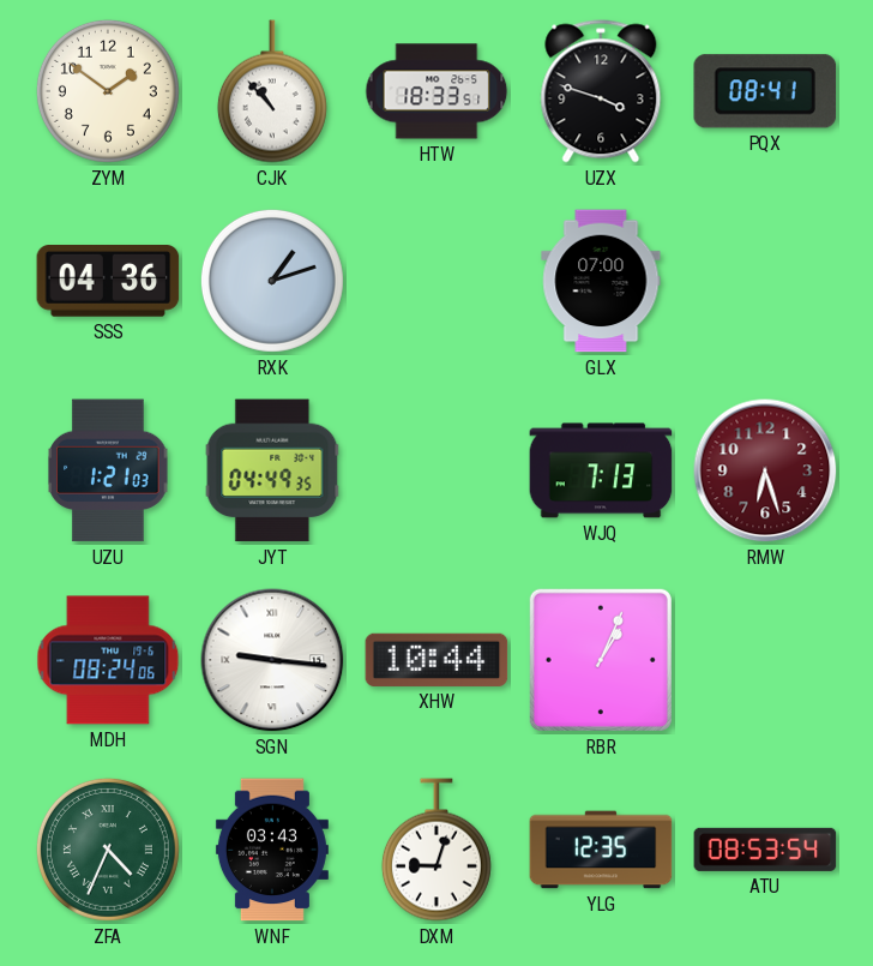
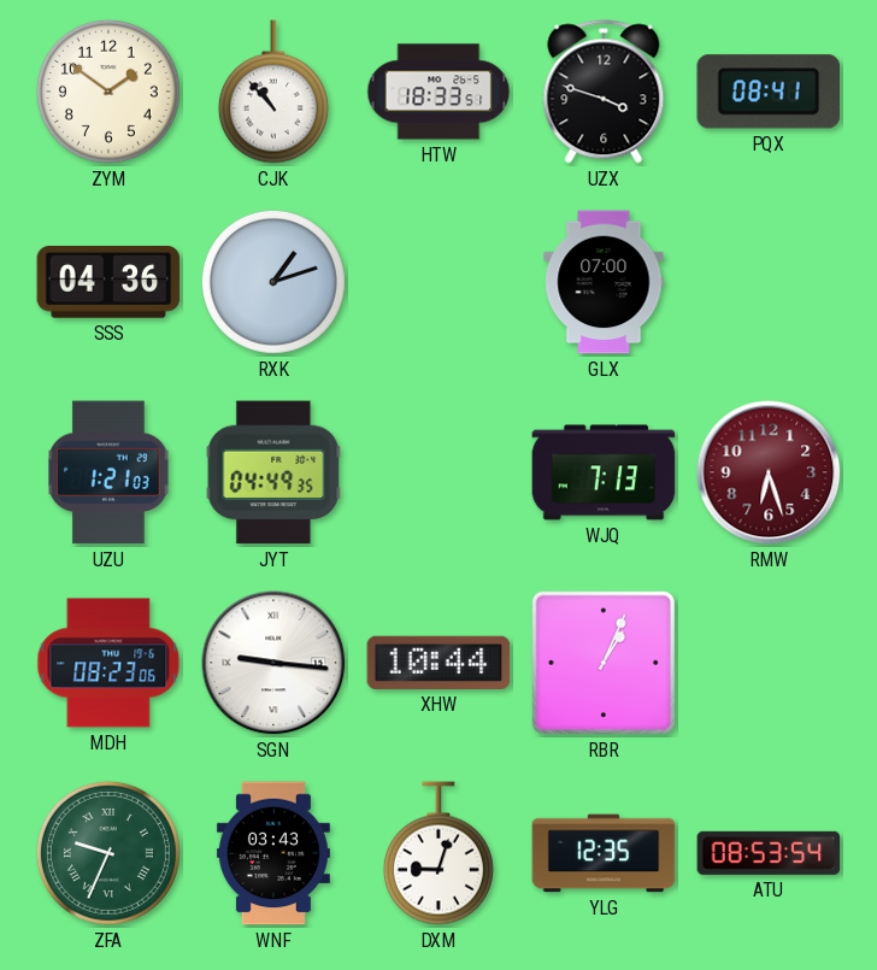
MDH: 08:24 -> 08:23
ZFA: 4:34 -> 9:34
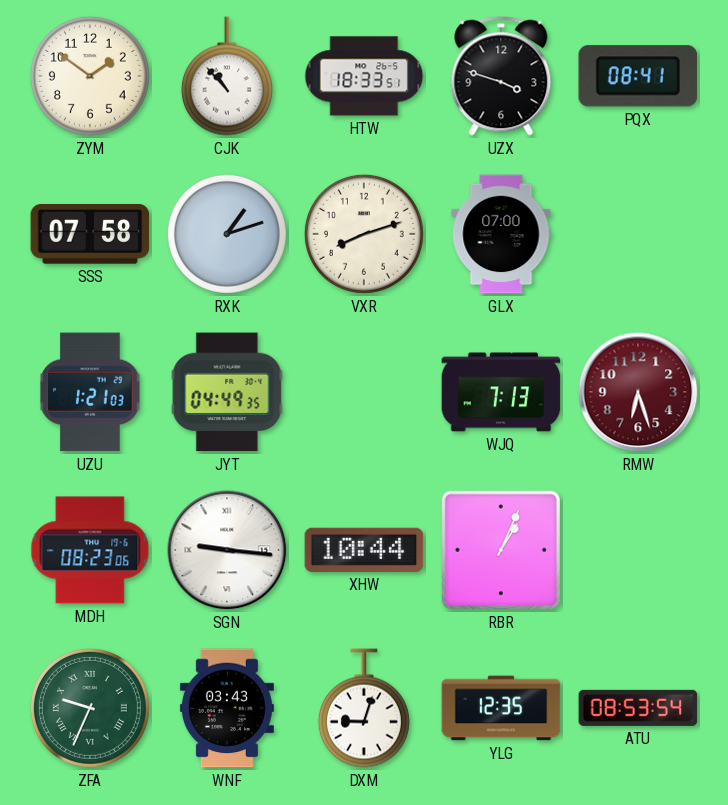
SSS: 04:36 -> 07:58
VXR: none -> 8:12
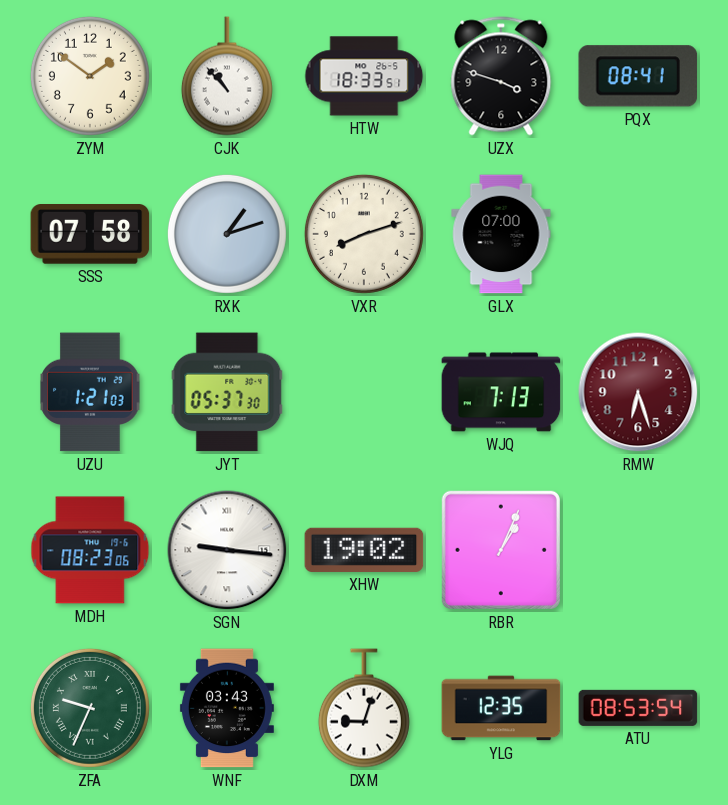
JYT: 04:49 -> 05:37
XHW: 10:44 -> 19:02
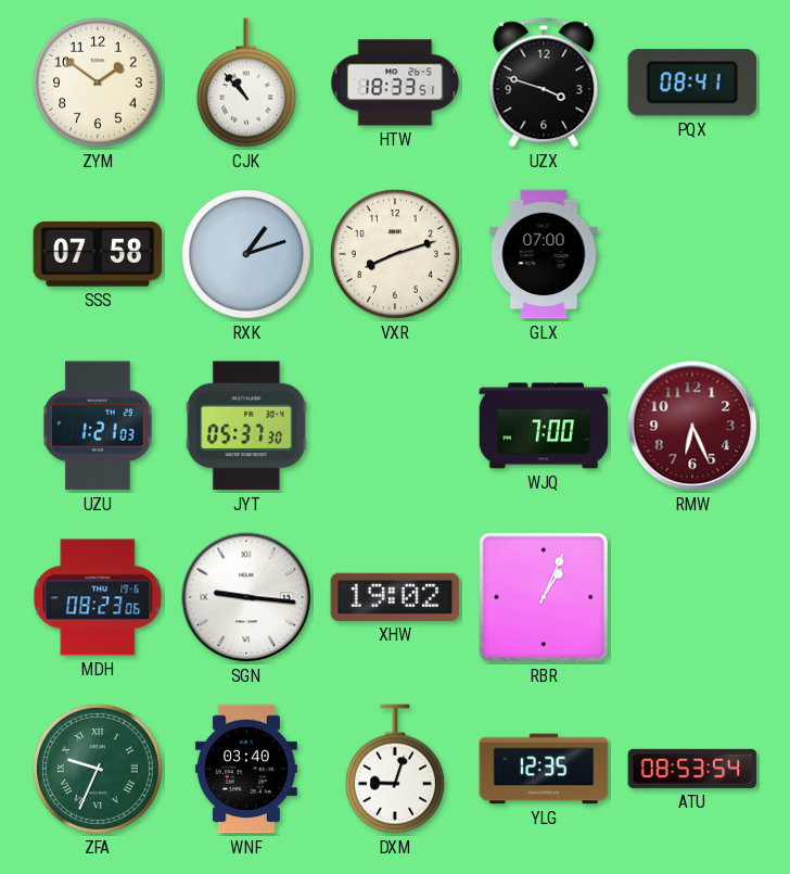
WJQ: 7:13 -> 7:00
RMW: 6:27 -> 6:26
WNF: 03:43 -> 03:40
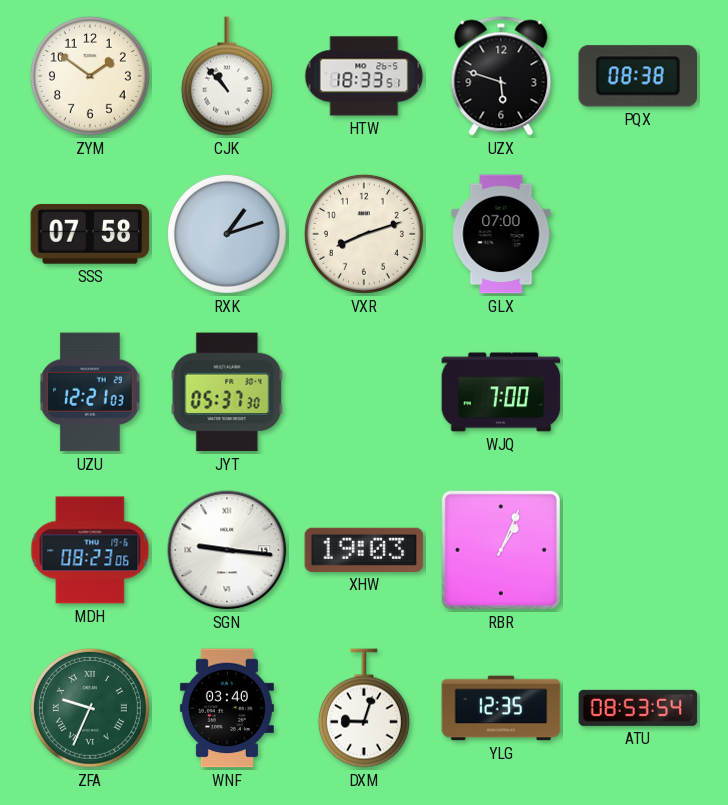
UZX: 3:48 -> 5:48
PQX: 08:41 -> 08:38
UZU: 1:21 -> 12:21
RMW: 6:26 -> none
XHW: 19:02 -> 19:03
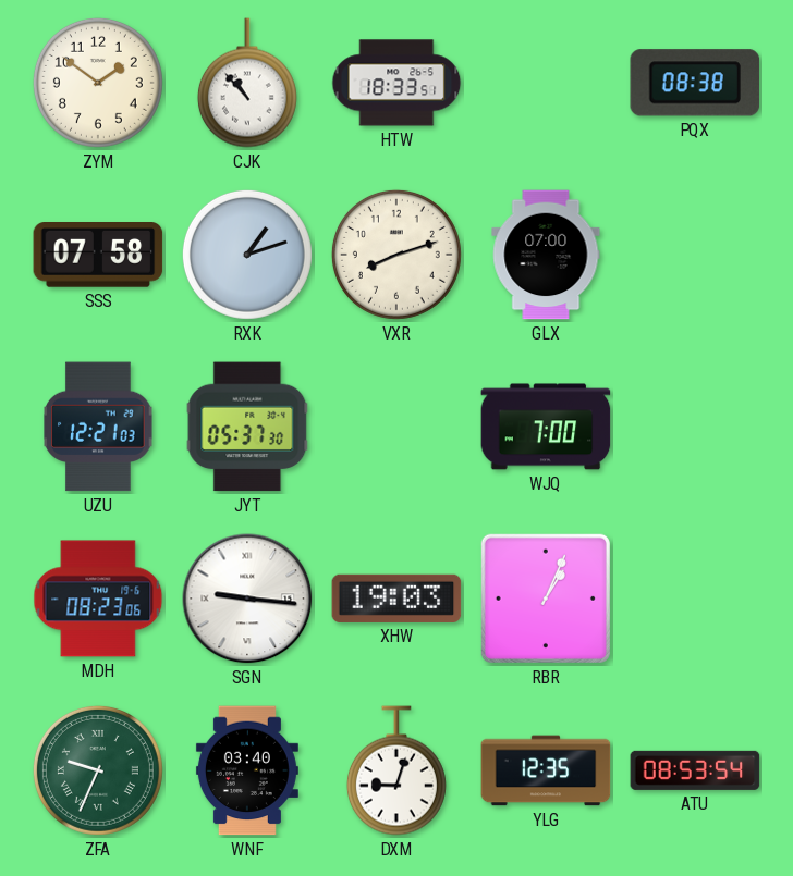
UZX: 5:48 -> none
